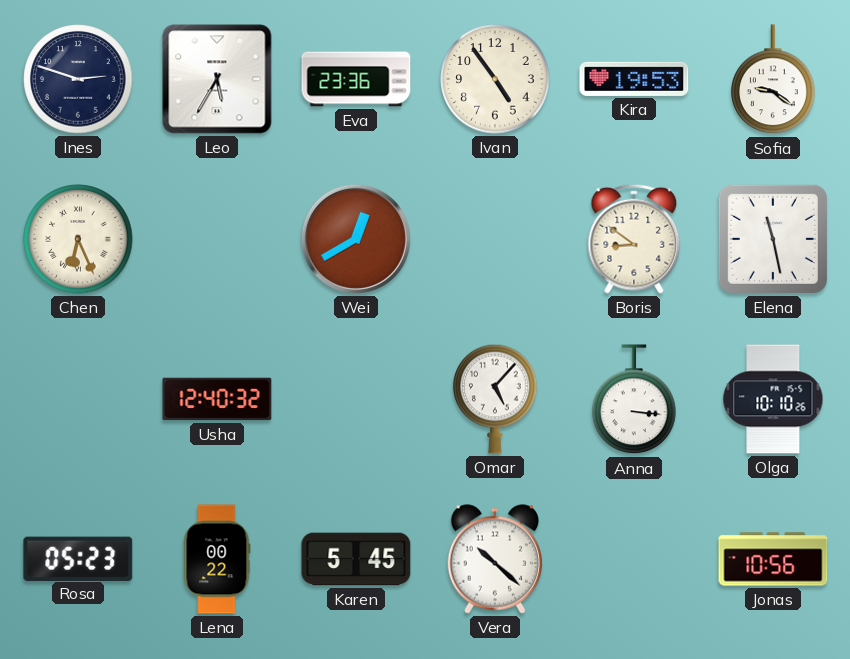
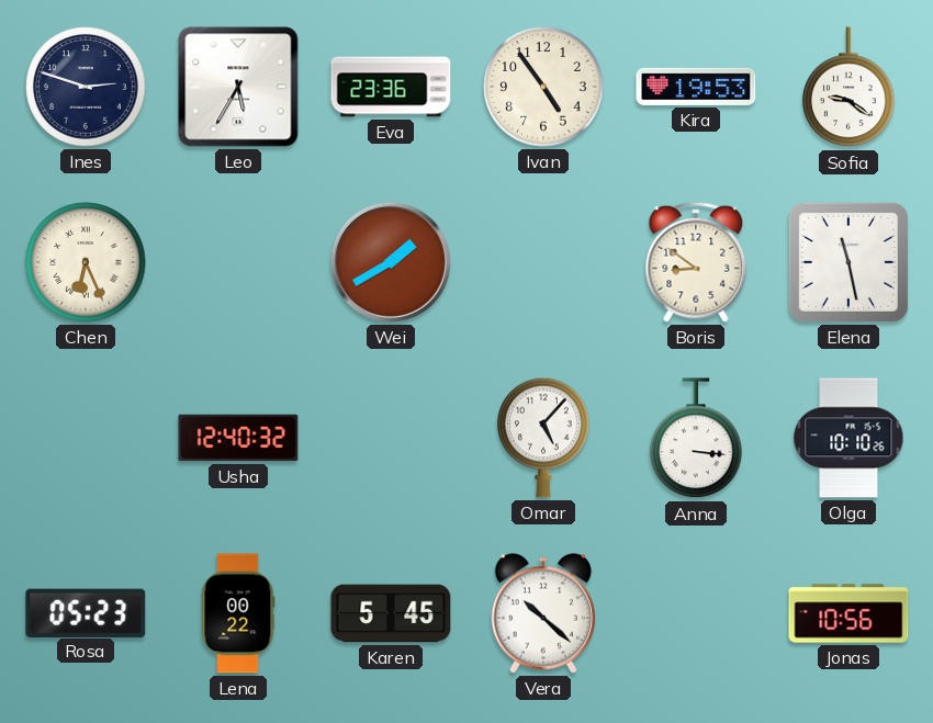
Wei: 12:40 -> 1:40
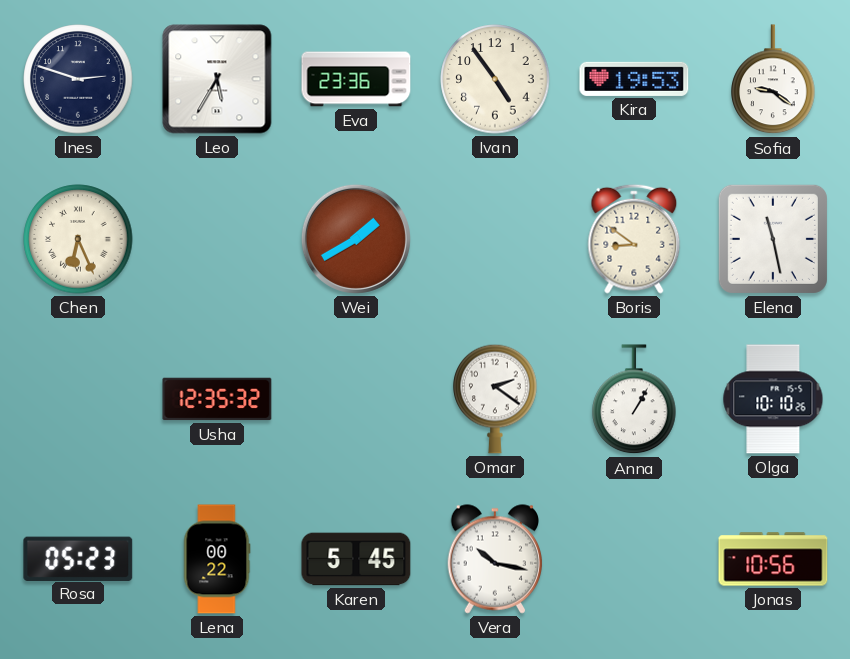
Usha: 12:40 -> 12:35
Omar: 5:07 -> 2:21
Anna: 3:16 -> 1:05
Vera: 10:22 -> 10:17
